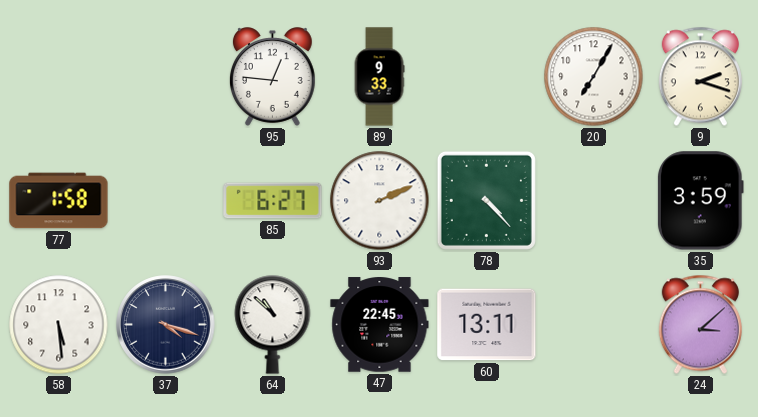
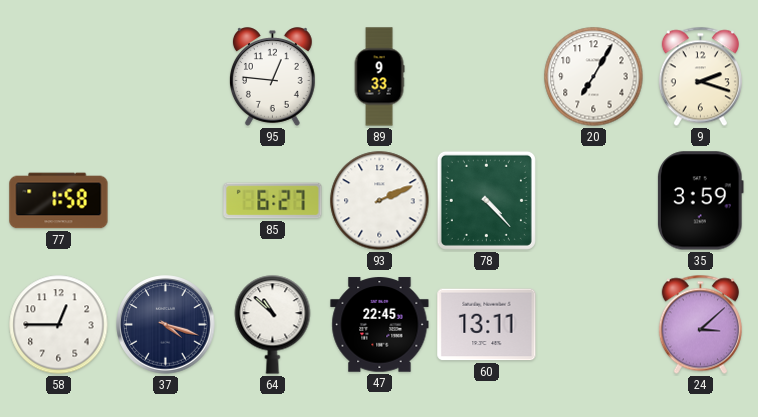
58: 5:29 -> 12:45
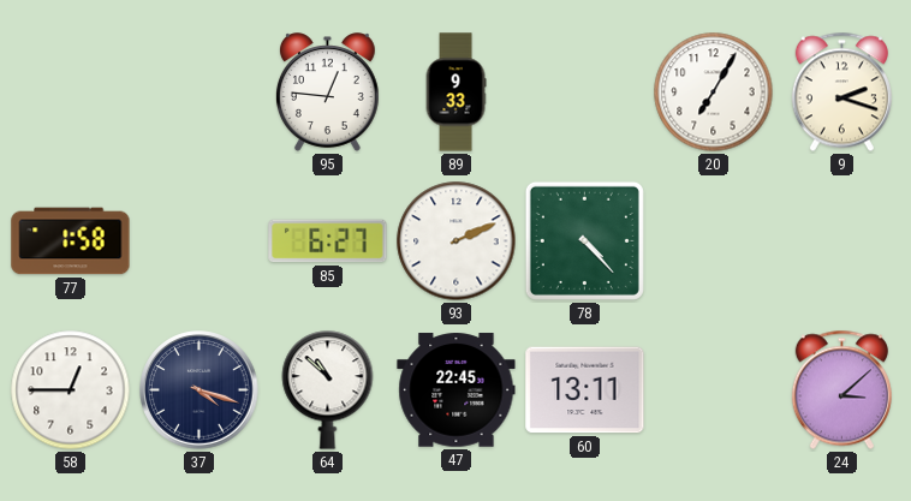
35: 3:59 -> none
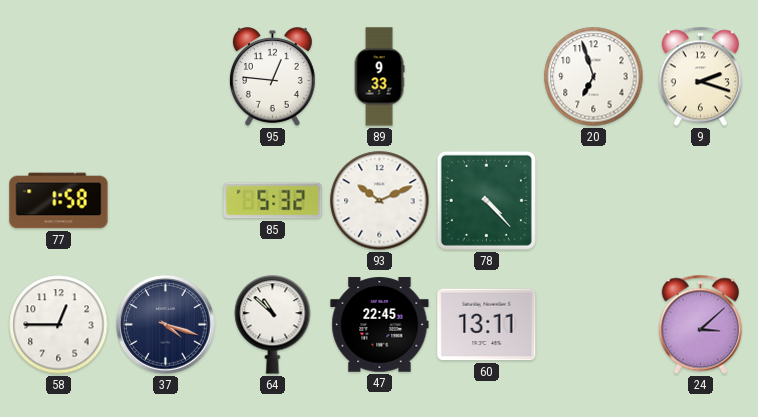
20: 7:05 -> 6:57
85: 6:27 -> 5:32
93: 2:11 -> 10:11
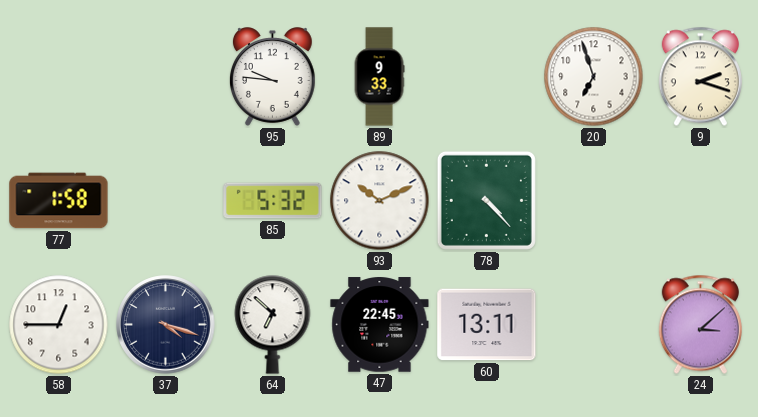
95: 12:46 -> 9:46
64: 10:52 -> 6:52
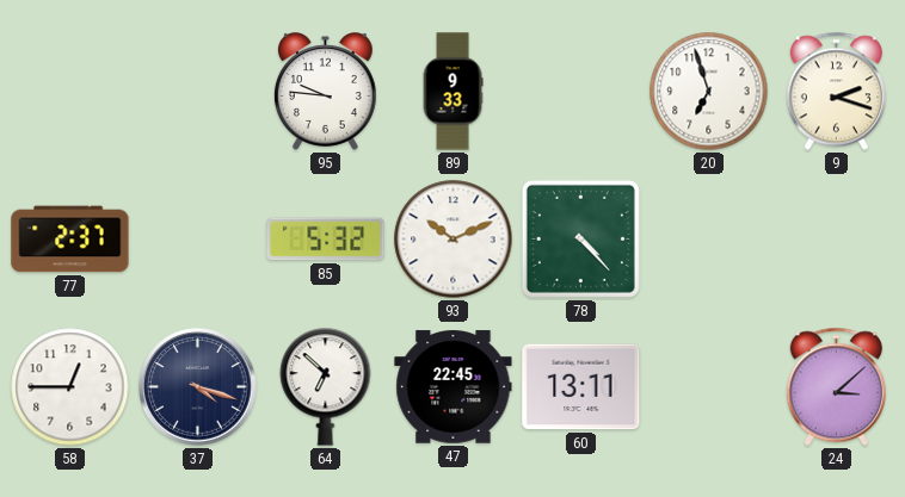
77: 1:58 -> 2:37
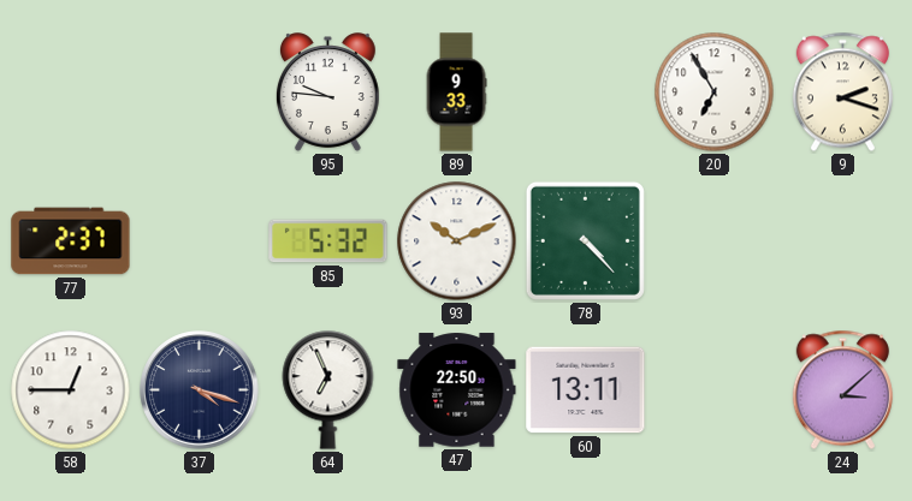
20: 6:57 -> 6:55
64: 6:52 -> 6:56
47: 22:45 -> 22:50
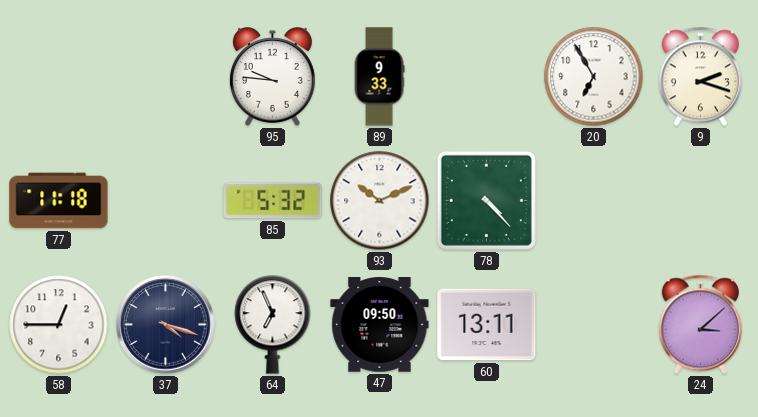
77: 2:37 -> 11:18
47: 22:50 -> 09:50
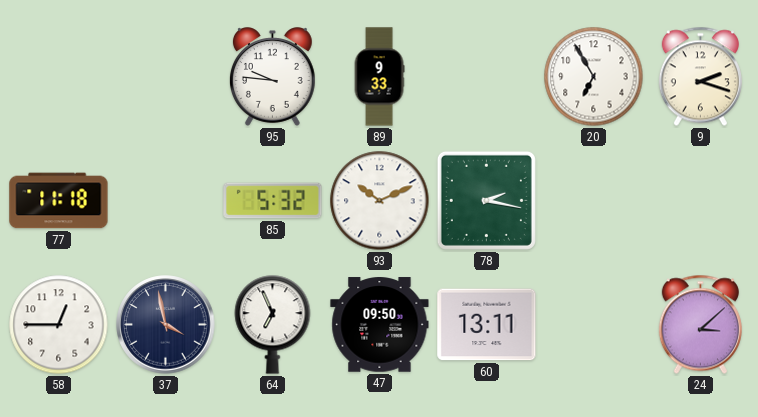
78: 4:23 -> 2:17
37: 4:18 -> 3:58
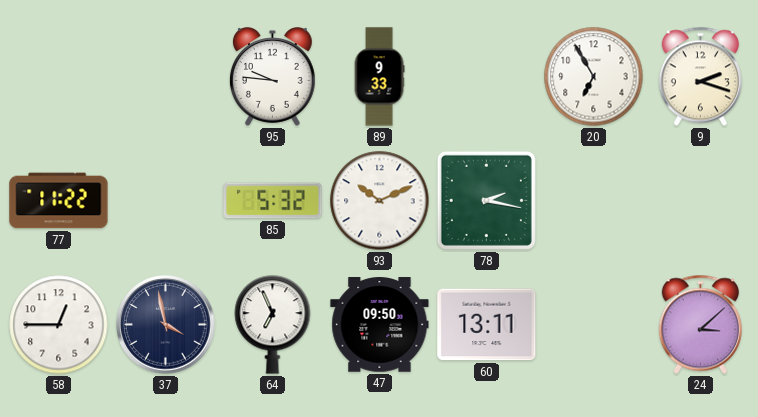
77: 11:18 -> 11:22
